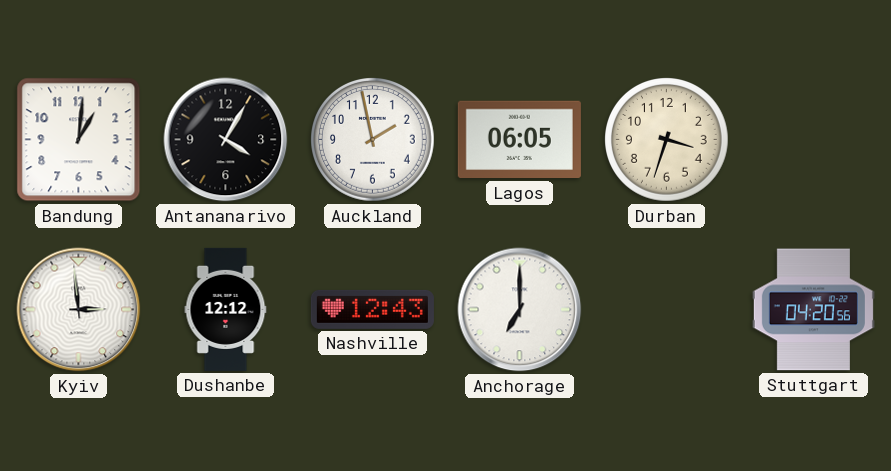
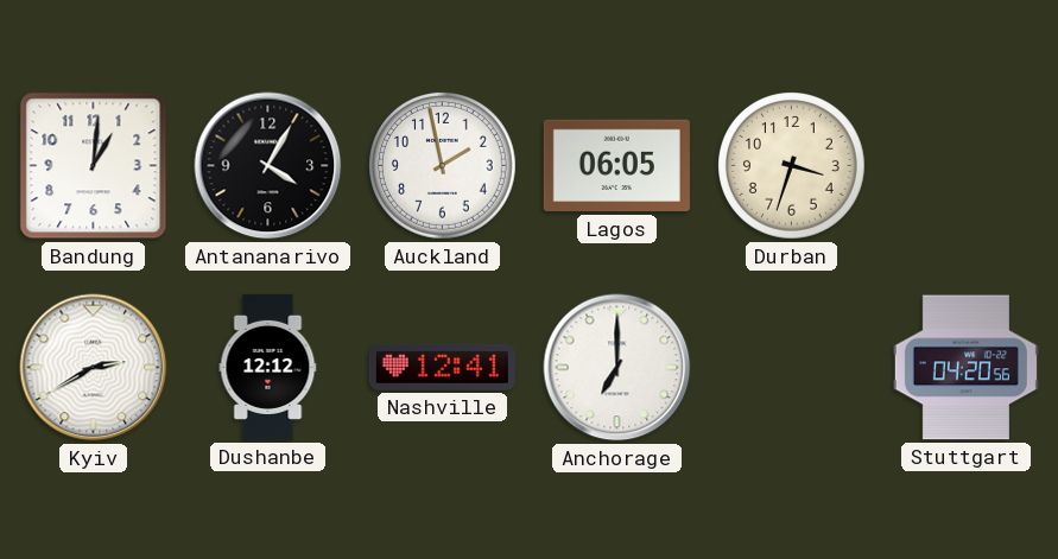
Kyiv: 2:59 -> 2:40
Nashville: 12:43 -> 12:41
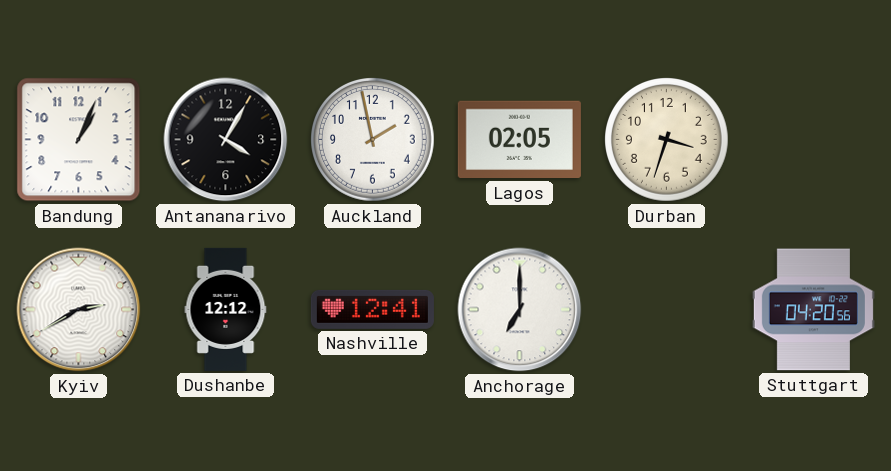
Bandung: 1:01 -> 1:04
Lagos: 06:05 -> 02:05
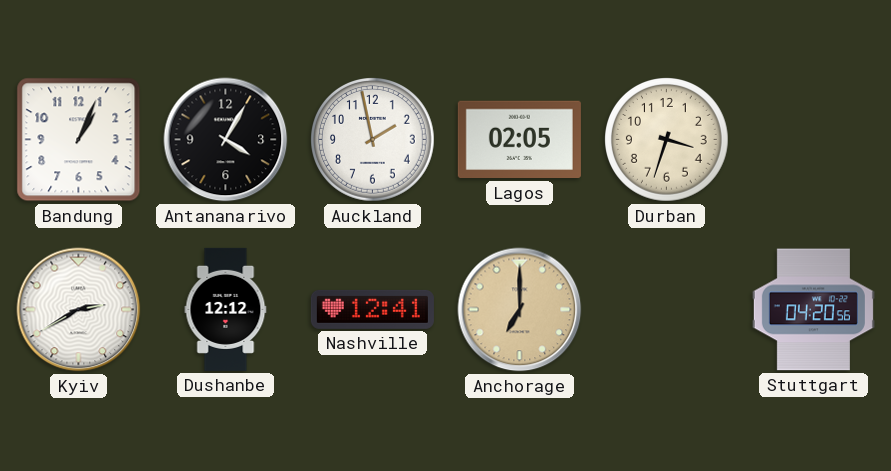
Anchorage dial: white -> champagne
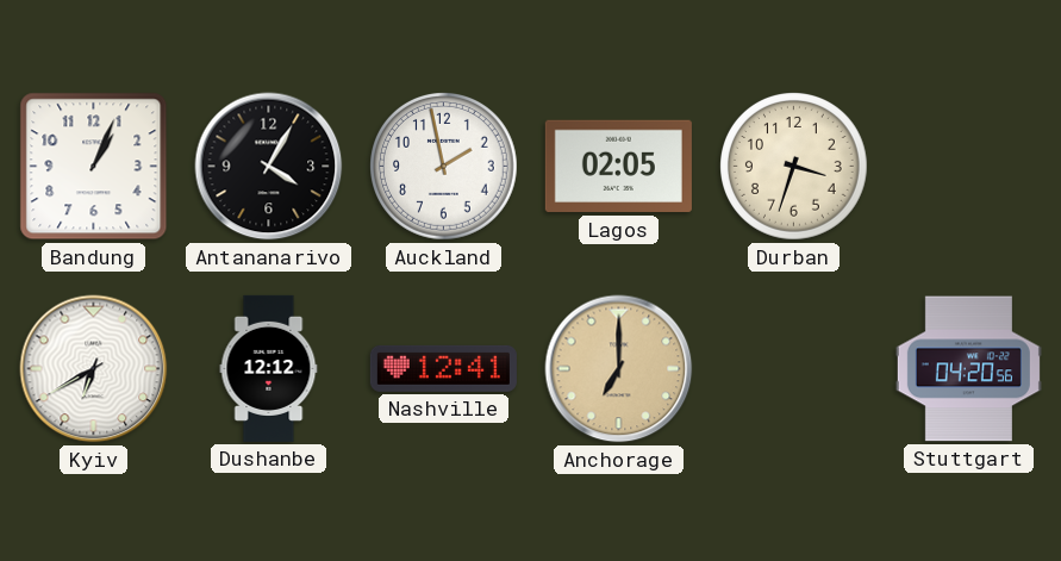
Kyiv: 2:40 -> 6:40
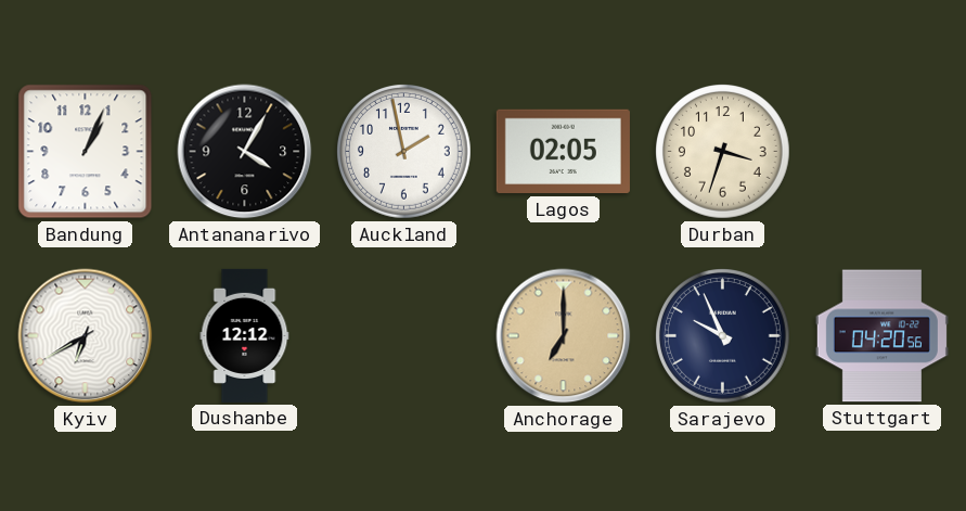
Nashville: 12:41 -> none
Sarajevo: none -> 9:56
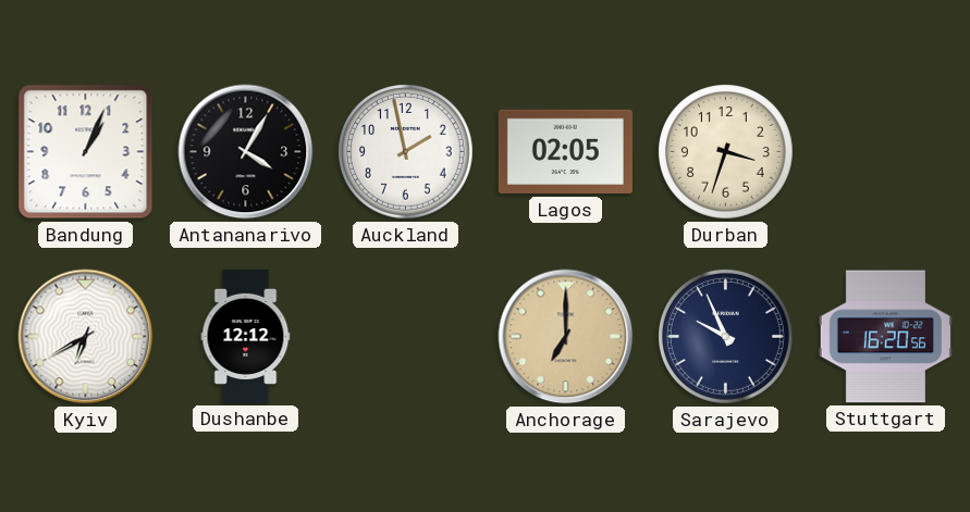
Stuttgart: 04:20 -> 16:20
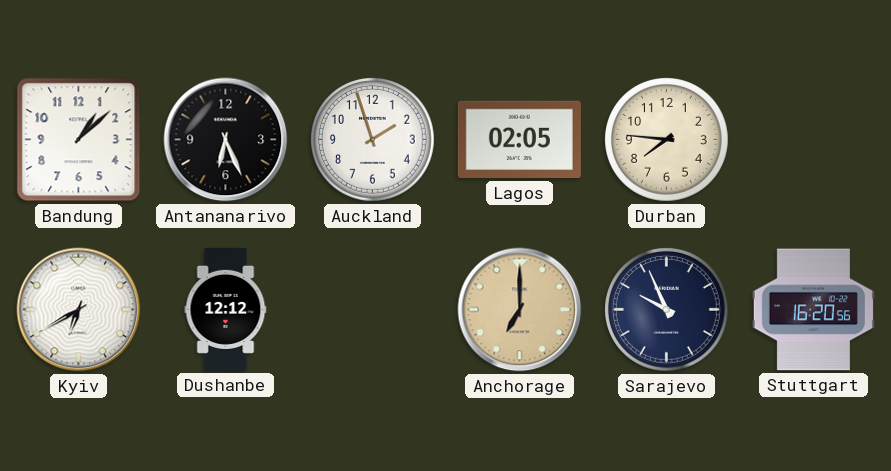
Bandung: 1:04 -> 1:08
Antananarivo: 4:05 -> 6:26
Auckland: 1:58 -> 1:57
Durban: 3:33 -> 7:46
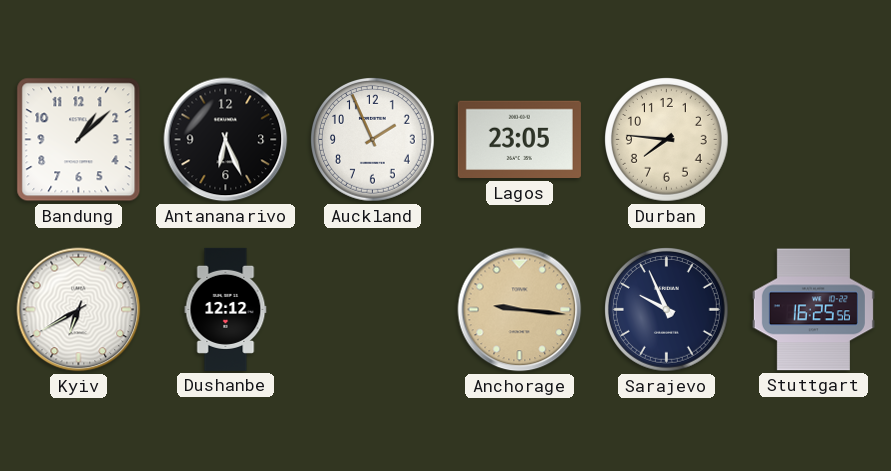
Auckland: 1:57 -> 1:56
Lagos: 02:05 -> 23:05
Anchorage: 7:00 -> 9:16
Stuttgart: 16:20 -> 16:25
